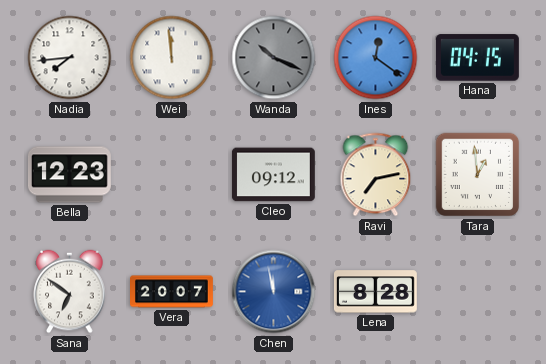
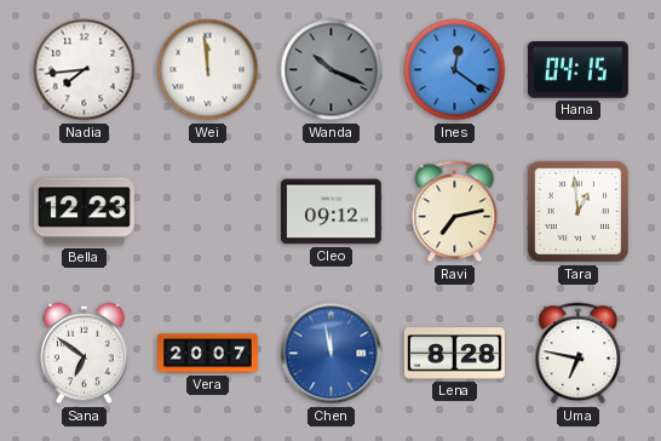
Uma: none -> 6:47
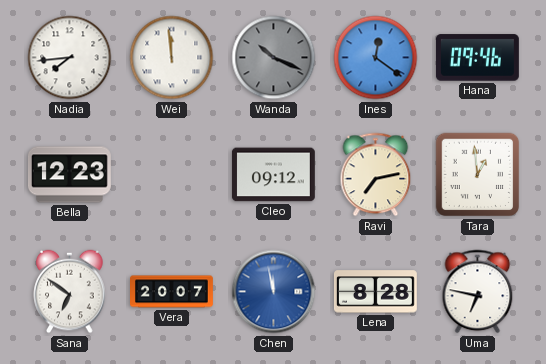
Hana: 04:15 -> 09:46
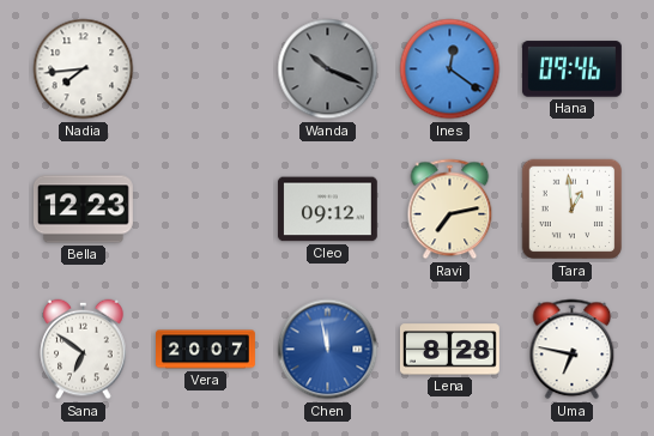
Wei: 11:59 -> none
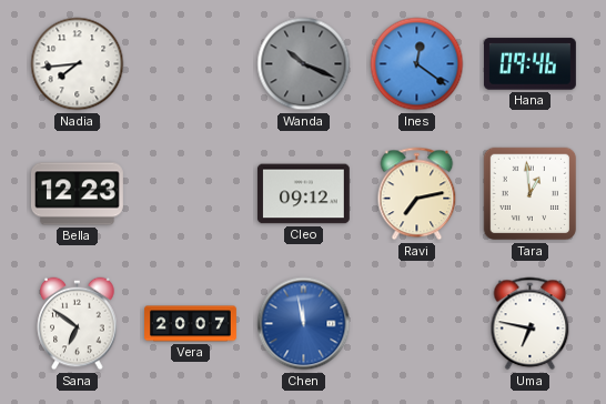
Lena: 8:28 -> none
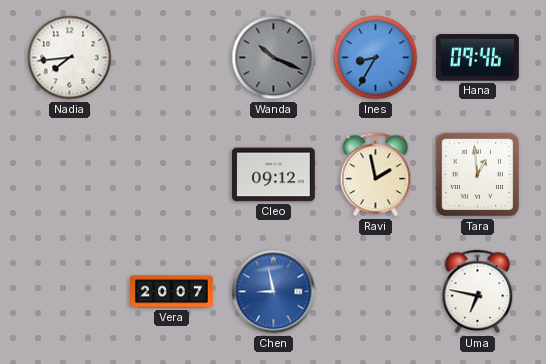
Ines: 12:21 -> 8:35
Bella: 12:23 -> none
Ravi: 7:13 -> 1:58
Sana: 6:51 -> none
Chen: 11:58 -> 8:58
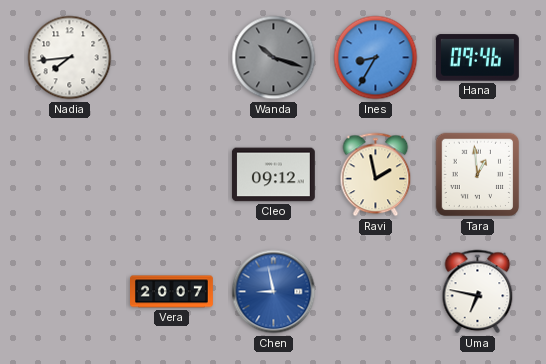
Wanda: 10:19 -> 10:18
